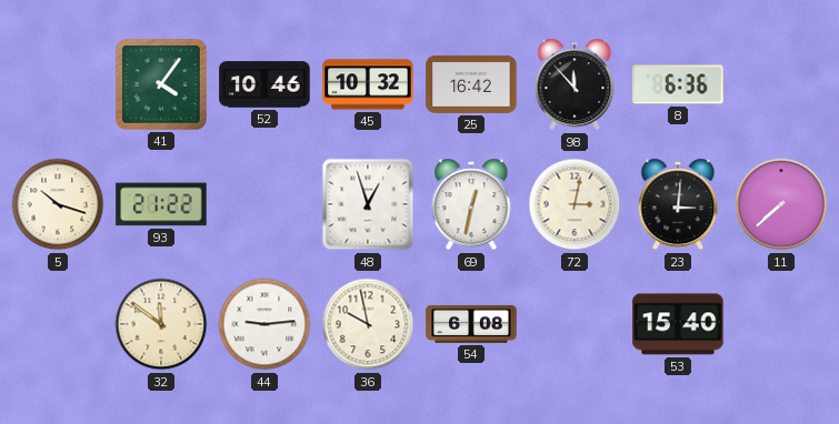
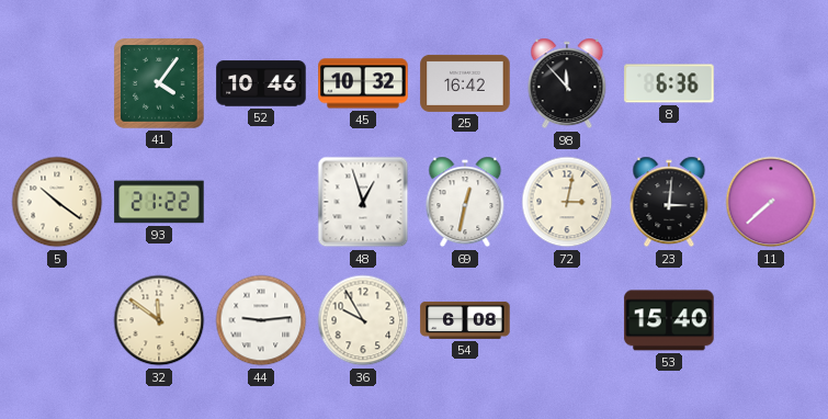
5: 10:18 -> 10:21
36: 9:58 -> 9:55
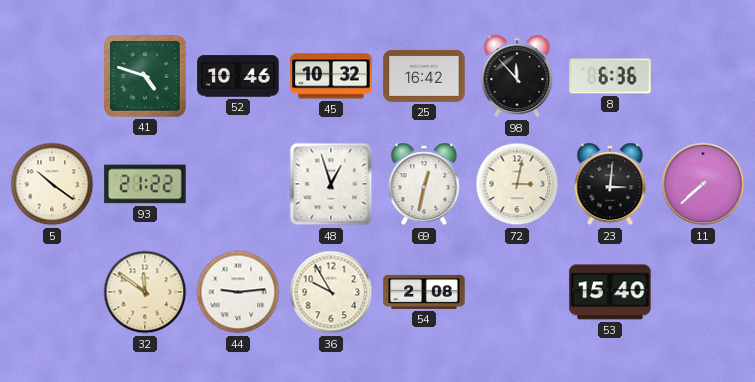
41: 4:06 -> 4:48
54: 6:08 -> 2:08
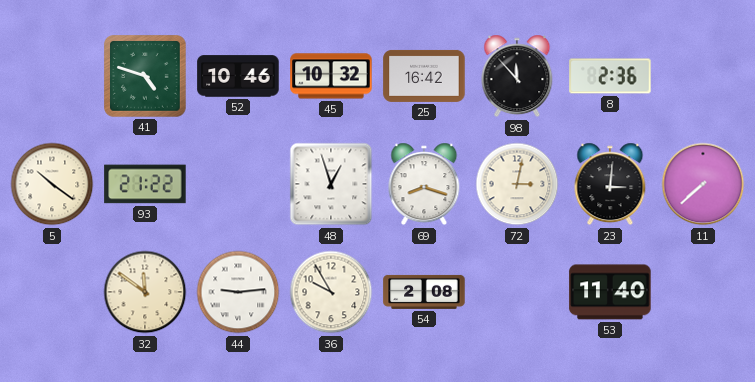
8: 6:36 -> 2:36
69: 12:32 -> 8:18
53: 15:40 -> 11:40
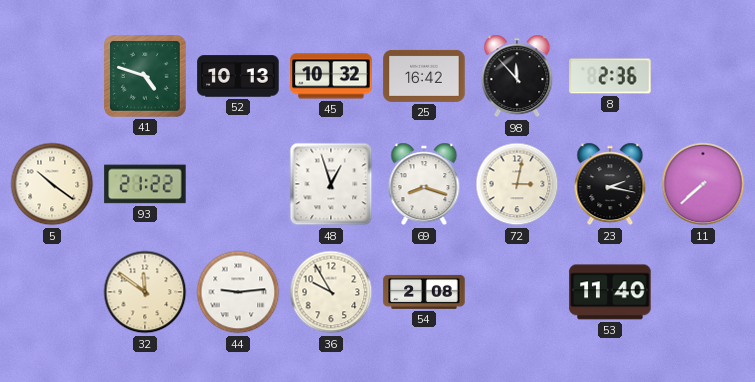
52: 10:46 -> 10:13
23: 3:01 -> 2:17
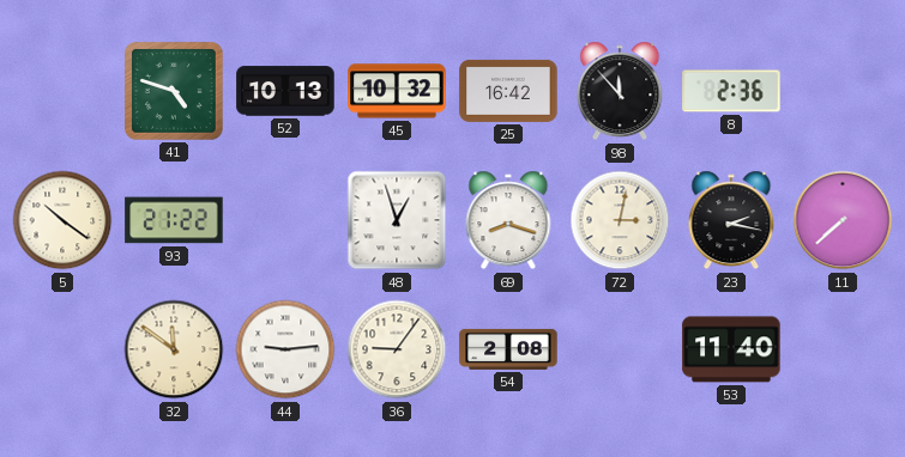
36: 9:55 -> 9:06
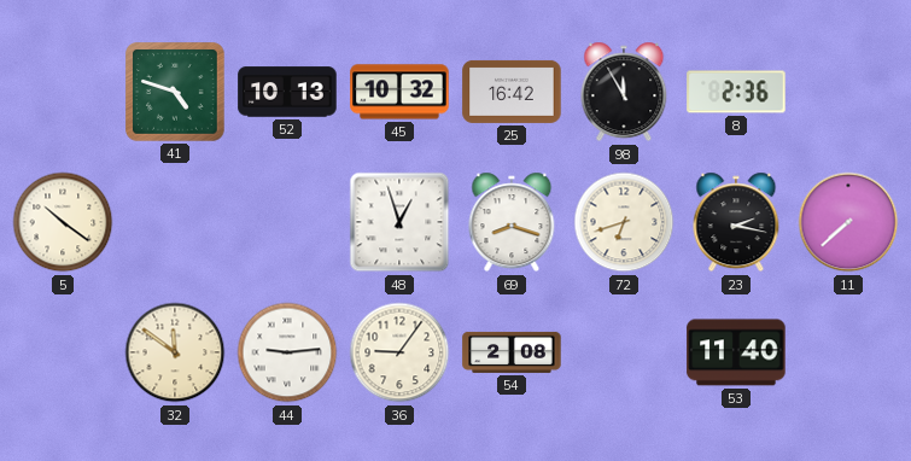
98: 11:53 -> 11:55
93: 21:22 -> none
72: 3:02 -> 6:42
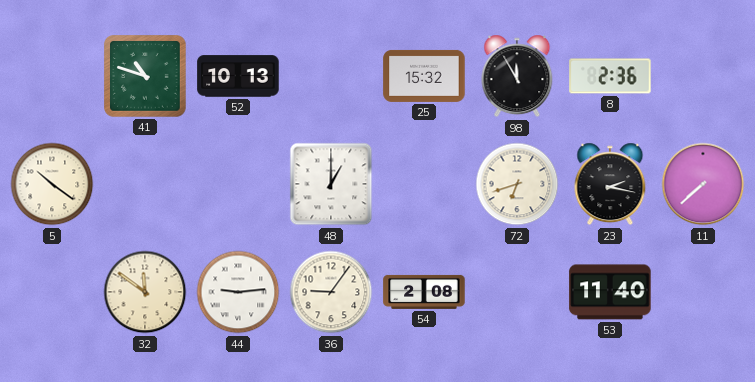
41: 4:48 -> 10:48
45: 10:32 -> none
25: 16:42 -> 15:32
48: 12:57 -> 1:00
69: 8:18 -> none
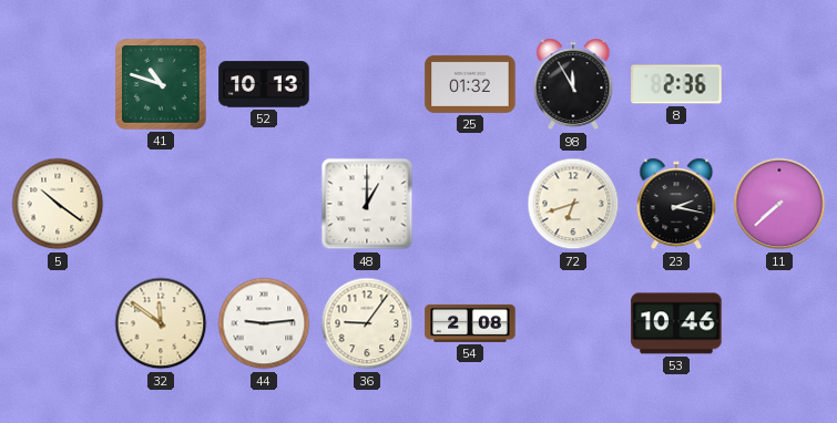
25: 15:32 -> 01:32
53: 11:40 -> 10:46
